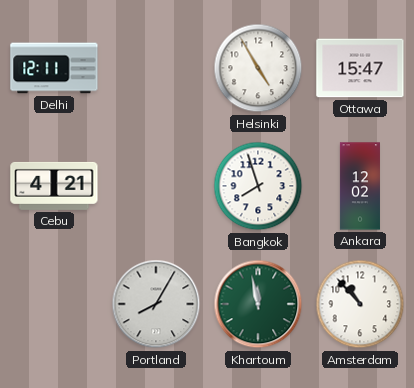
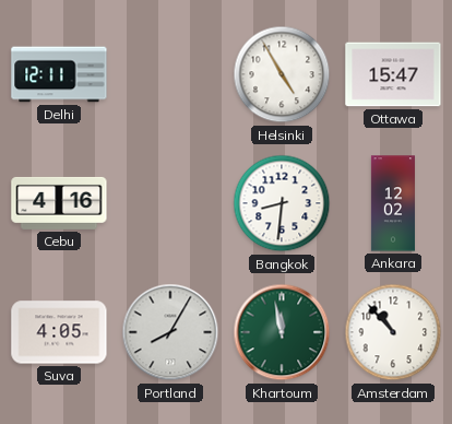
Cebu: 4:21 -> 4:16
Bangkok: 7:57 -> 8:31
Suva: none -> 4:05
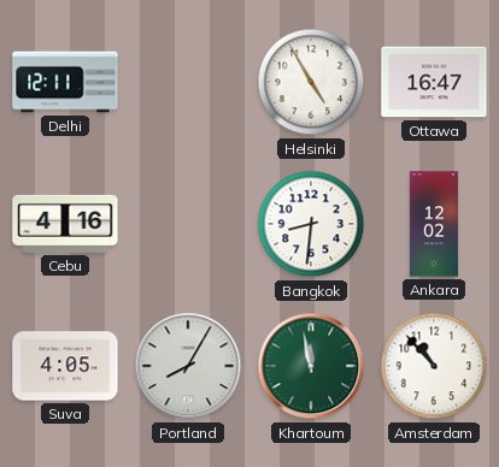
Ottawa: 15:47 -> 16:47
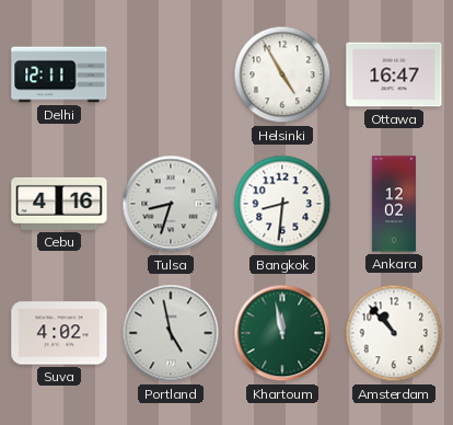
Tulsa: none -> 8:33
Suva: 4:05 -> 4:02
Portland: 8:05 -> 4:58
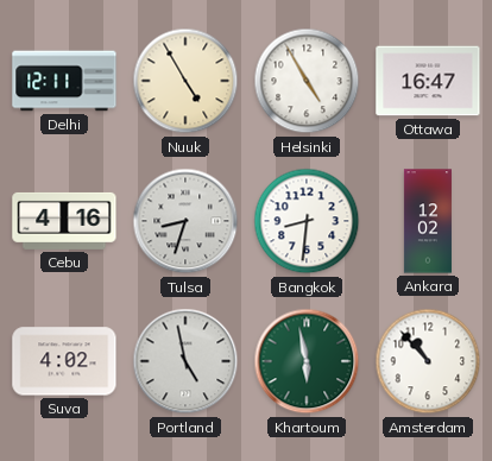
Nuuk: none -> 4:55
Khartoum: 11:58 -> 5:58
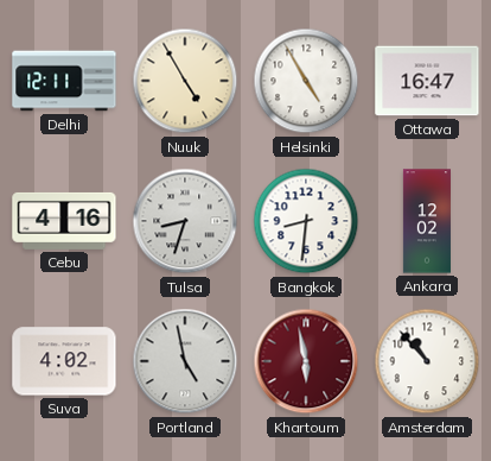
Khartoum dial: green -> burgundy
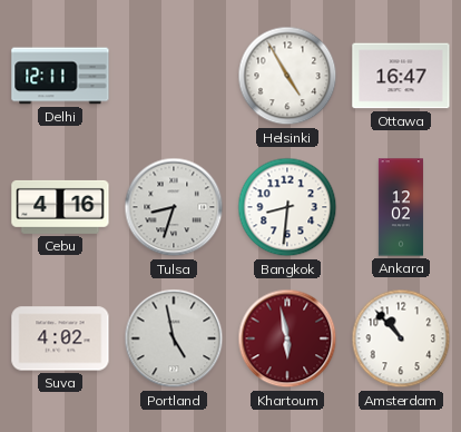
Nuuk: 4:55 -> none
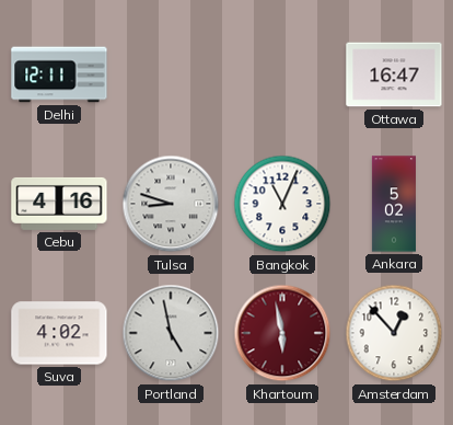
Helsinki: 4:55 -> none
Tulsa: 8:33 -> 8:48
Bangkok: 8:31 -> 11:04
Ankara: 12:02 -> 5:02
Amsterdam: 10:53 -> 12:53
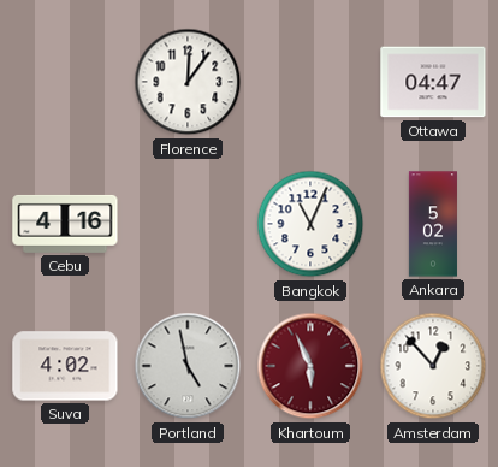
Delhi: 12:11 -> none
Florence: none -> 12:06
Ottawa: 16:47 -> 04:47
Tulsa: 8:48 -> none
Khartoum: 5:58 -> 5:56
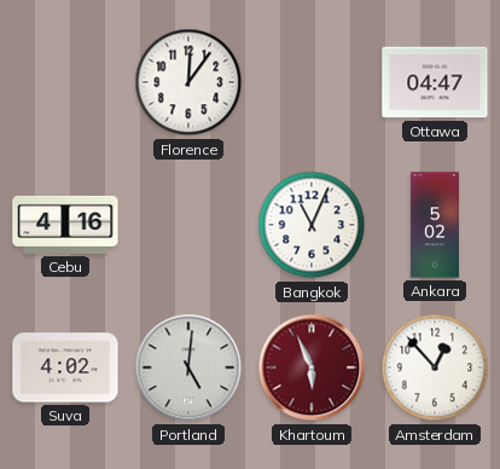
Portland: 4:58 -> 5:01
